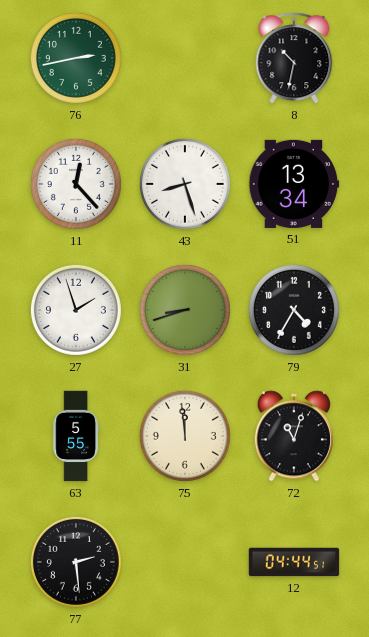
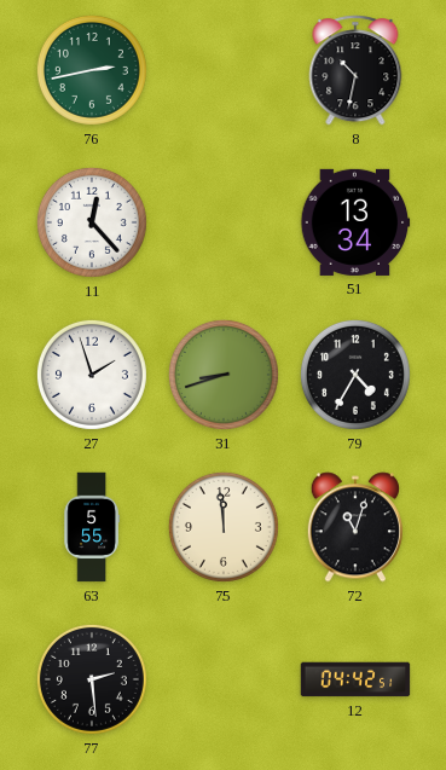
43: 8:27 -> none
12: 04:44 -> 04:42
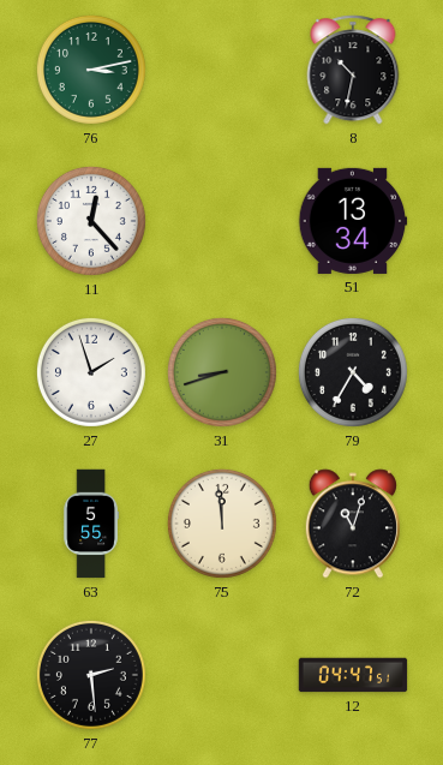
76: 2:43 -> 3:13
12: 04:42 -> 04:47
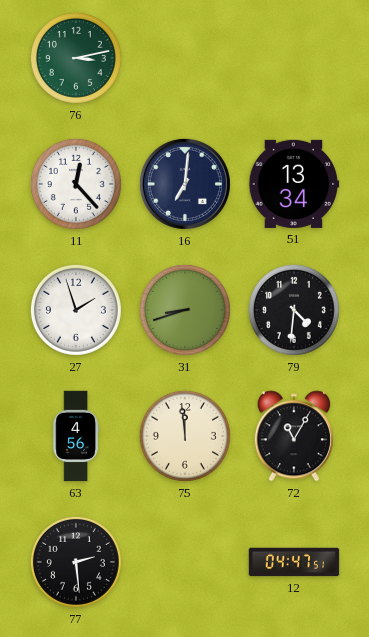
8: 10:32 -> none
16: none -> 7:01
79: 4:35 -> 4:31
63: 5:55 -> 4:56
72: 11:03 -> 11:05
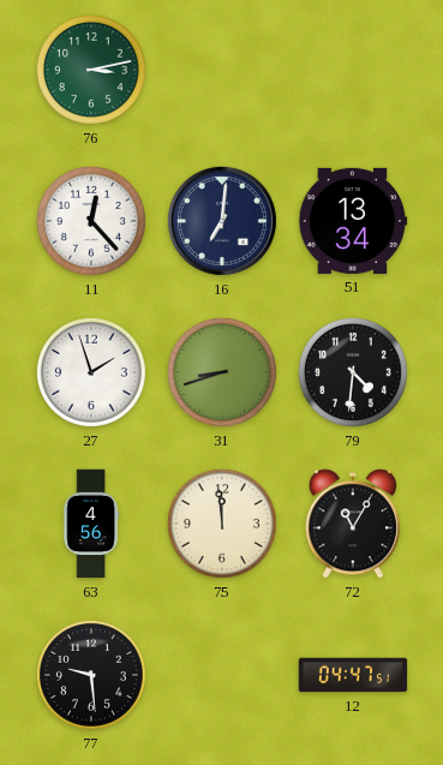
77: 2:29 -> 9:29
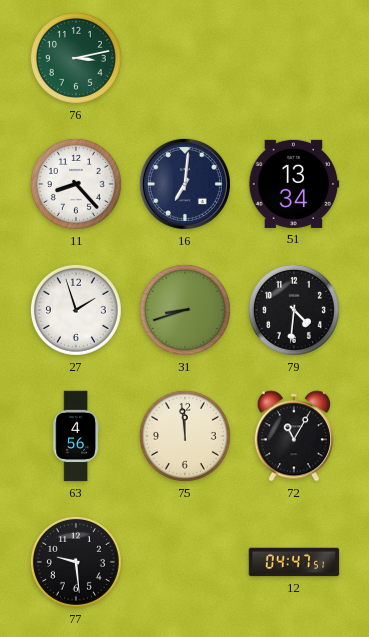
11: 12:23 -> 8:23
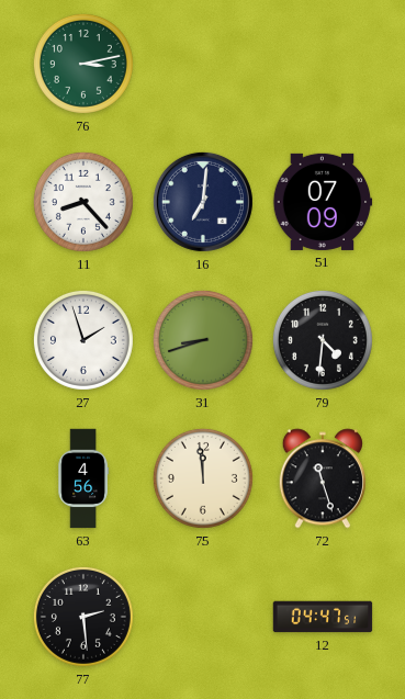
51: 13:34 -> 07:09
72: 11:05 -> 11:27
77: 9:29 -> 2:29
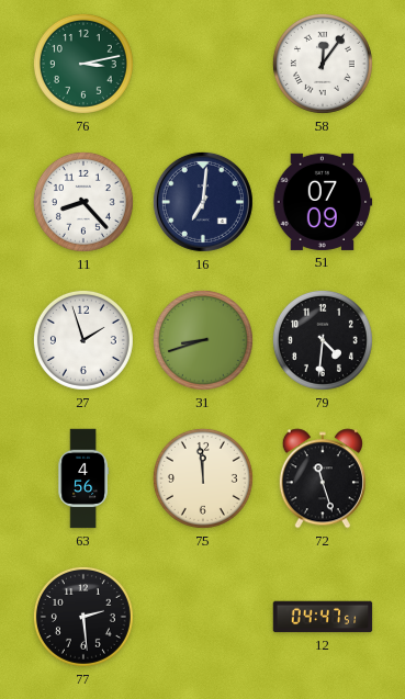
58: none -> 12:06
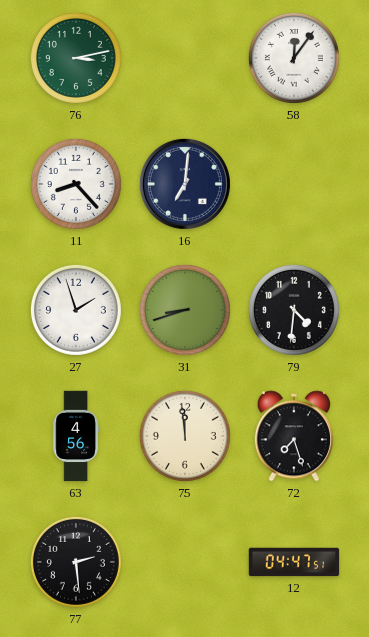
51: 07:09 -> none
72: 11:27 -> 7:27
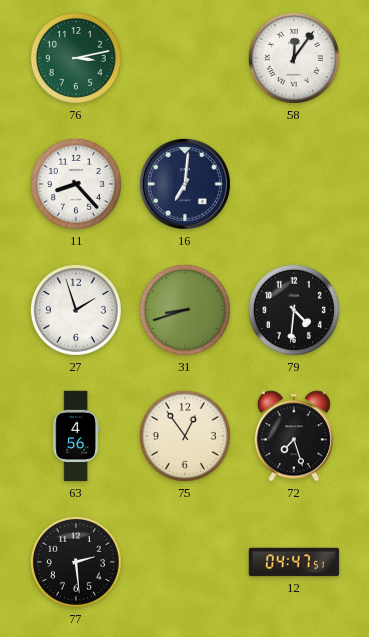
75: 11:59 -> 12:54
